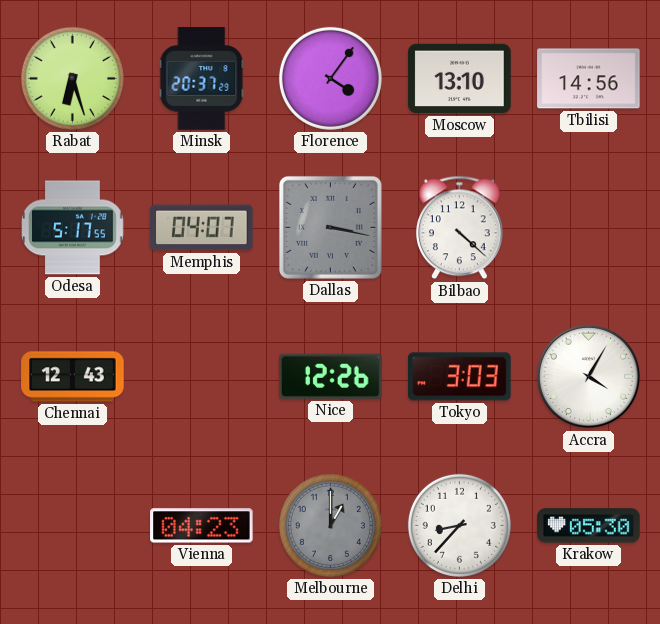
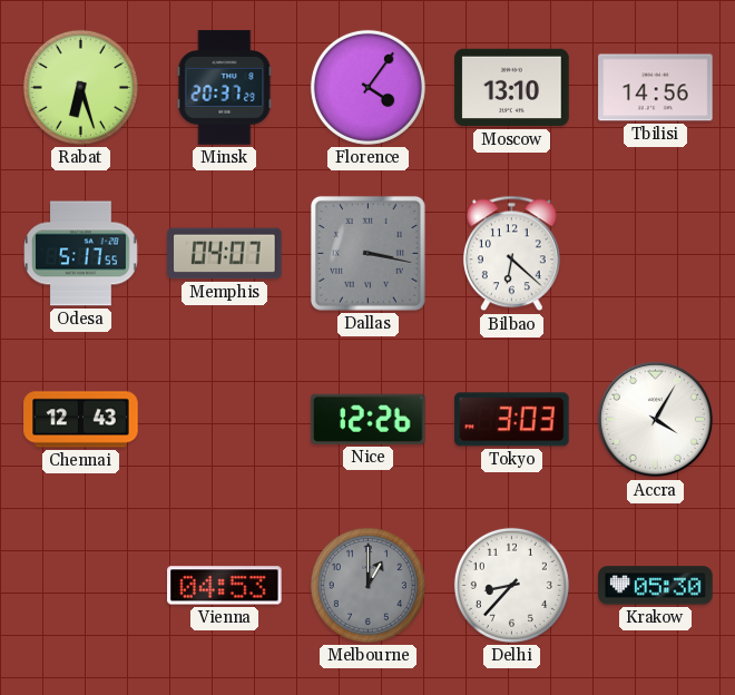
Bilbao: 4:22 -> 6:22
Vienna: 04:23 -> 04:53
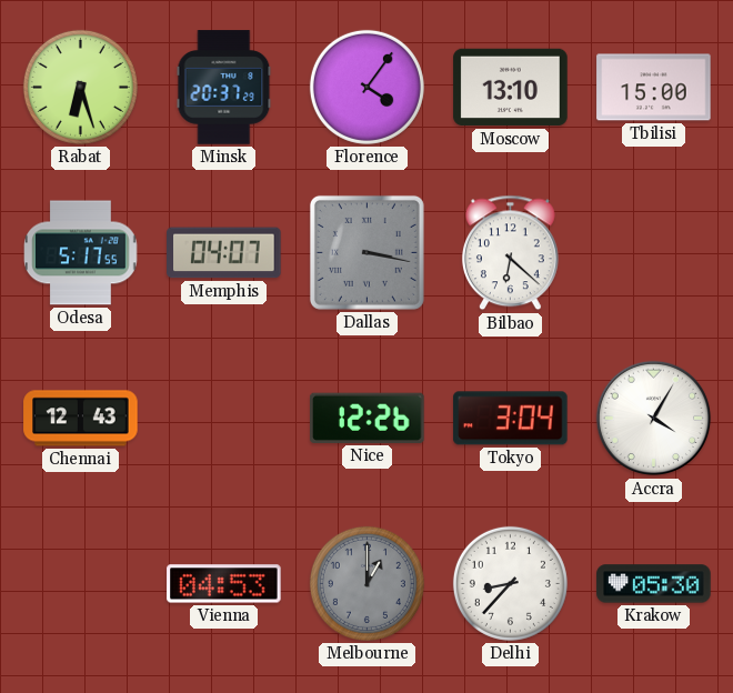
Tbilisi: 14:56 -> 15:00
Tokyo: 3:03 -> 3:04
